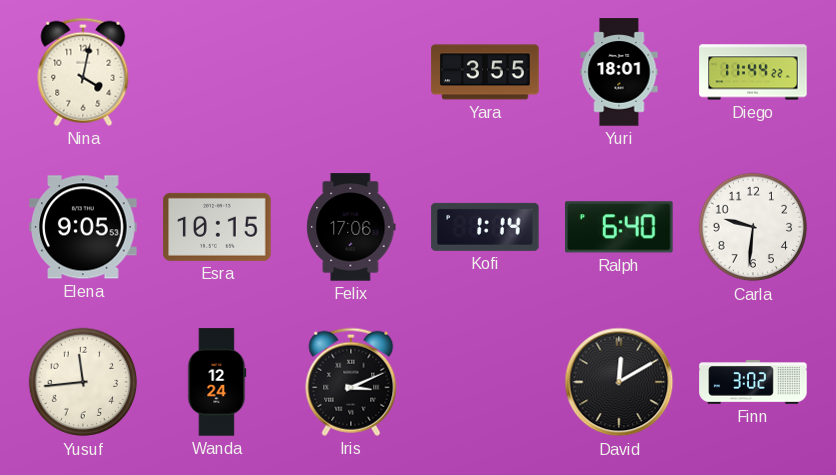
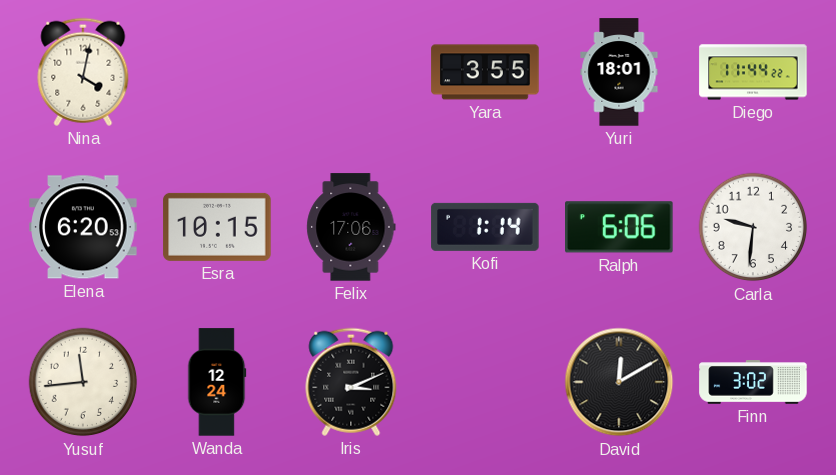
Elena: 9:05 -> 6:20
Ralph: 6:40 -> 6:06
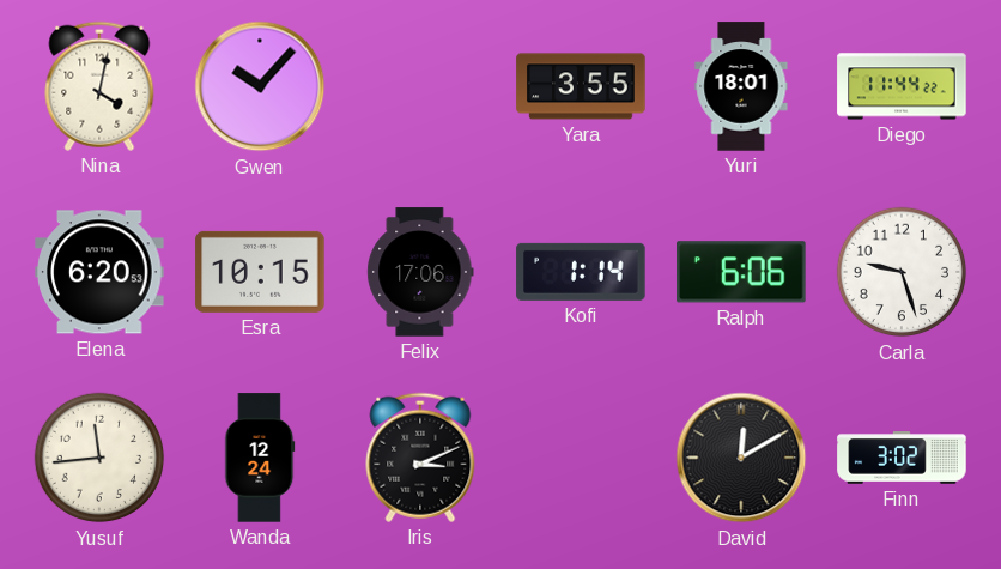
Gwen: none -> 10:07
Carla: 9:31 -> 9:27
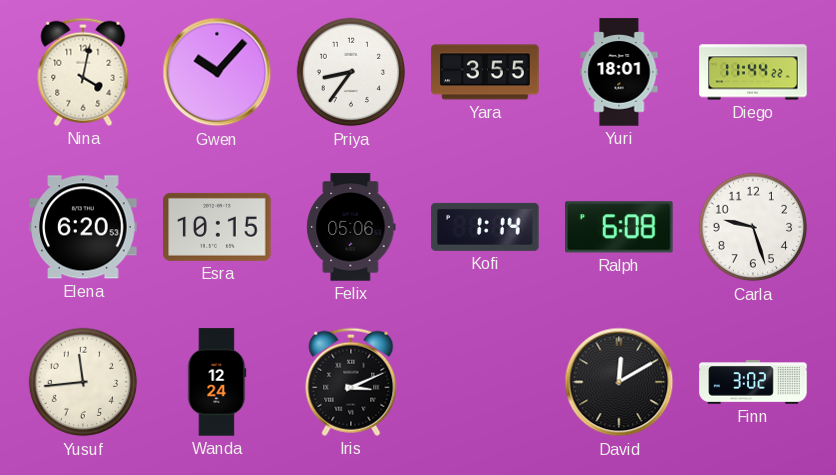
Priya: none -> 8:36
Felix: 17:06 -> 05:06
Ralph: 6:06 -> 6:08
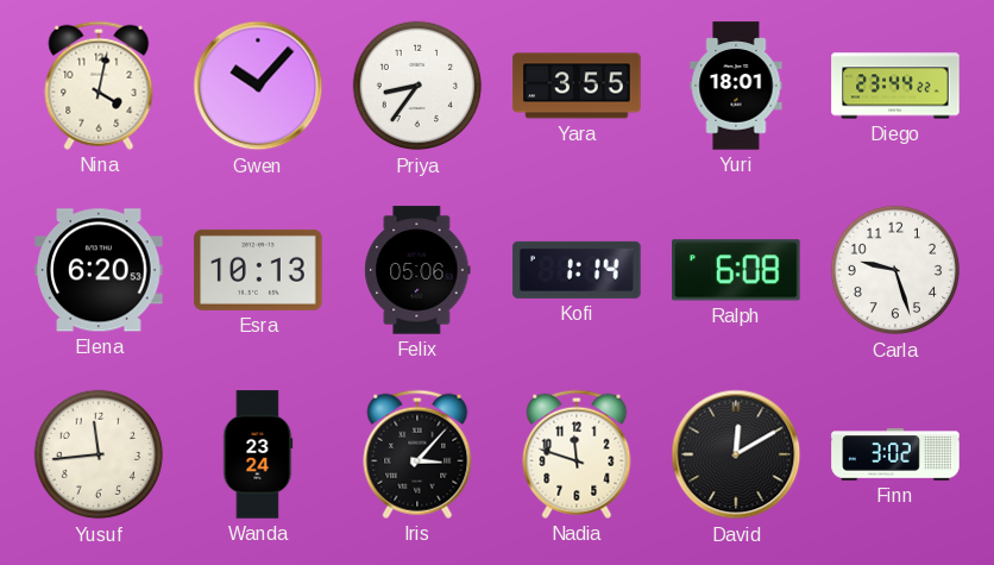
Diego: 11:44 -> 23:44
Esra: 10:15 -> 10:13
Wanda: 12:24 -> 23:24
Iris: 3:11 -> 3:07
Nadia: none -> 11:48
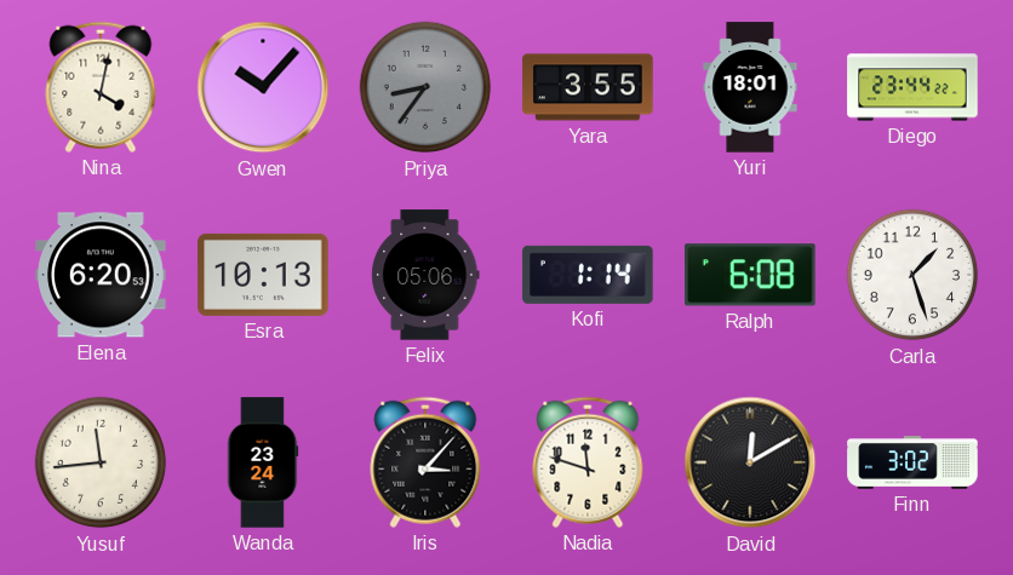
Priya dial: white -> grey
Carla: 9:27 -> 1:27
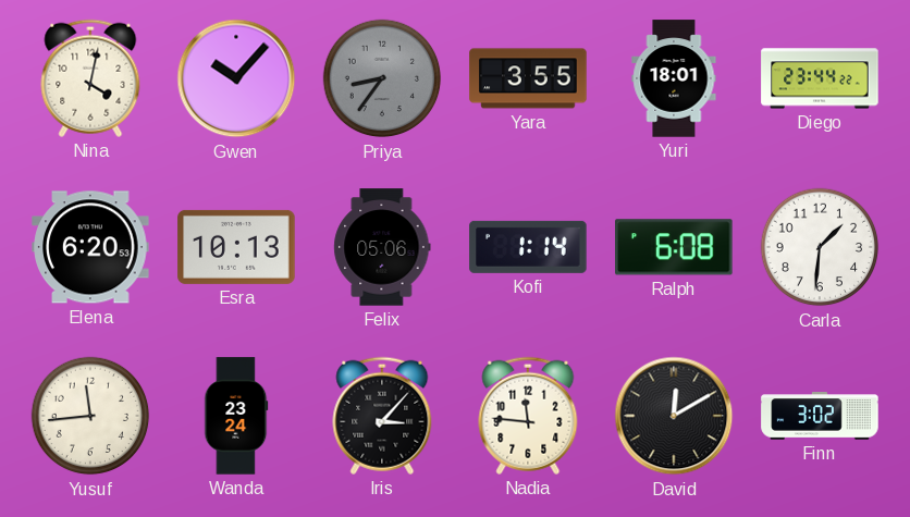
Carla: 1:27 -> 1:31
Nadia: 11:48 -> 11:46
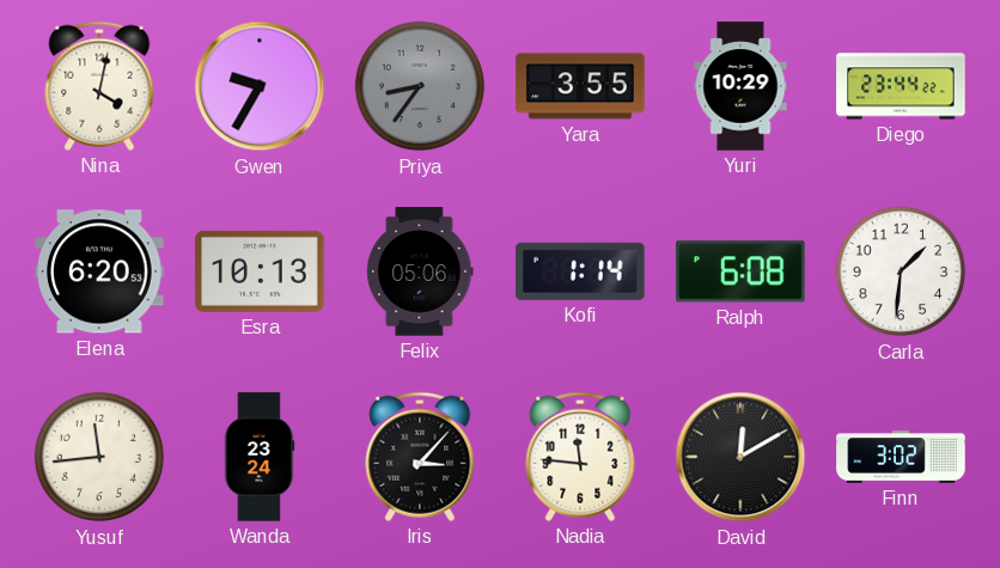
Gwen: 10:07 -> 9:35
Yuri: 18:01 -> 10:29
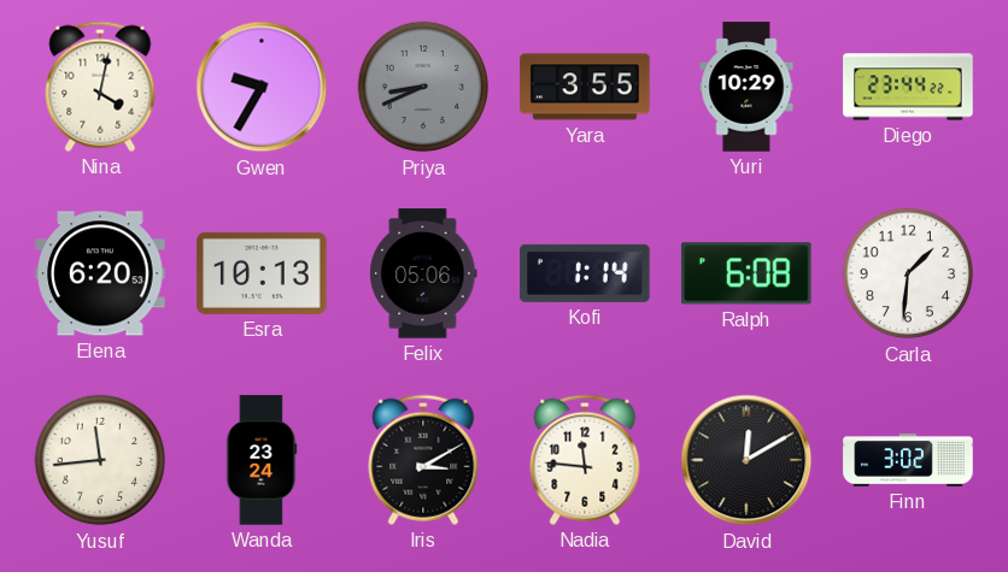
Priya: 8:36 -> 8:41
Iris: 3:07 -> 3:10
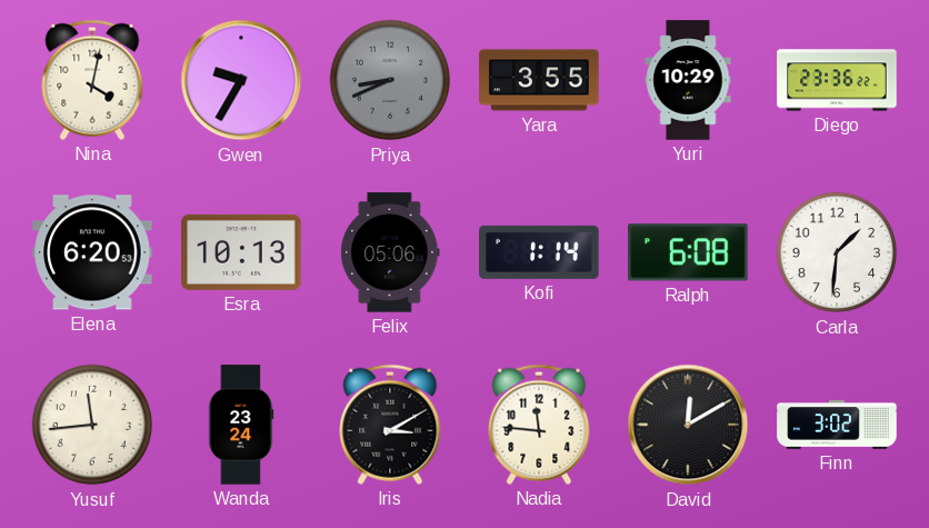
Diego: 23:44 -> 23:36
